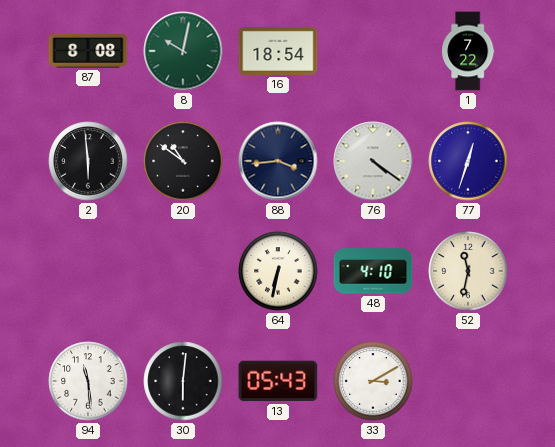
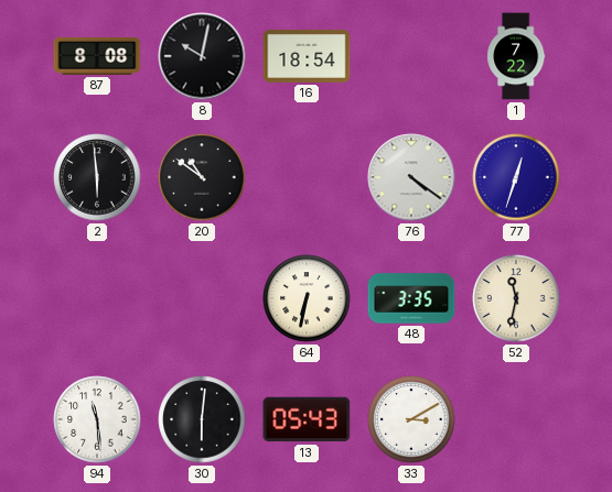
8 dial: green -> black
88: 3:44 -> none
48: 4:10 -> 3:35
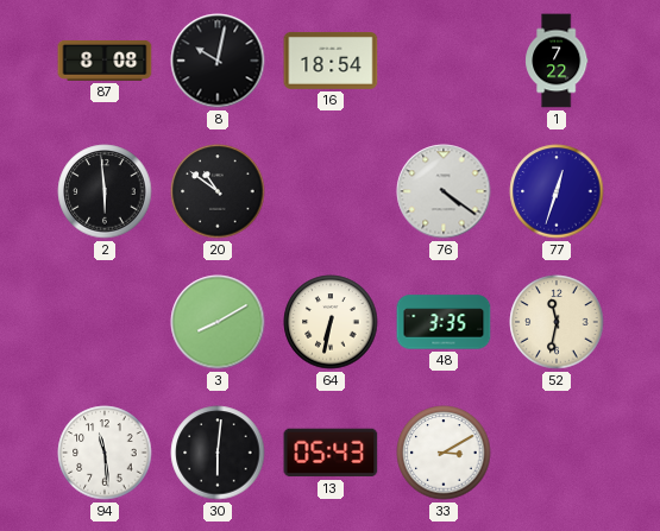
3: none -> 8:10
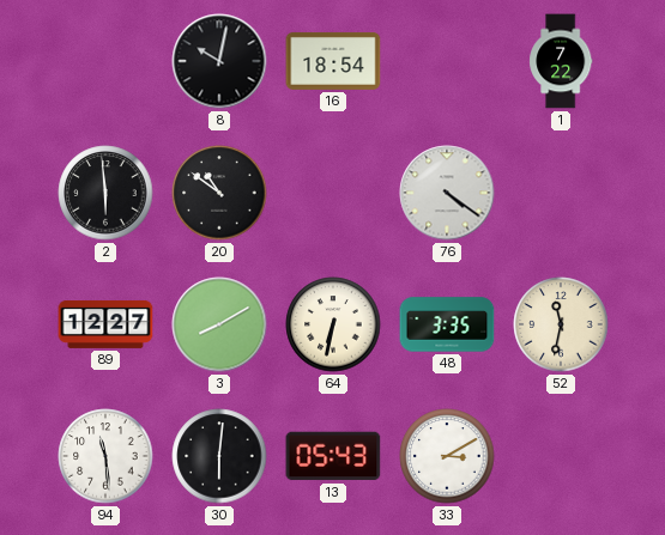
87: 8:08 -> none
77: 12:33 -> none
89: none -> 12:27
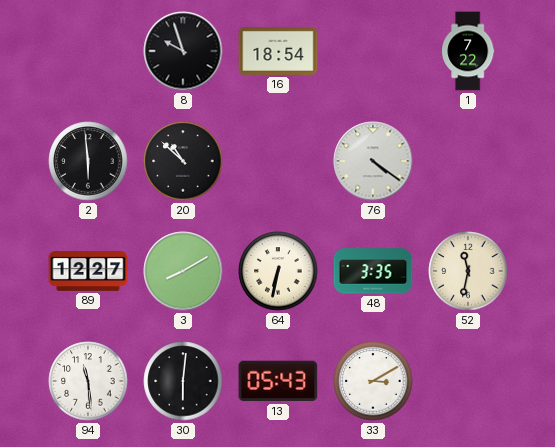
8: 10:02 -> 9:57
20: 10:51 -> 10:52
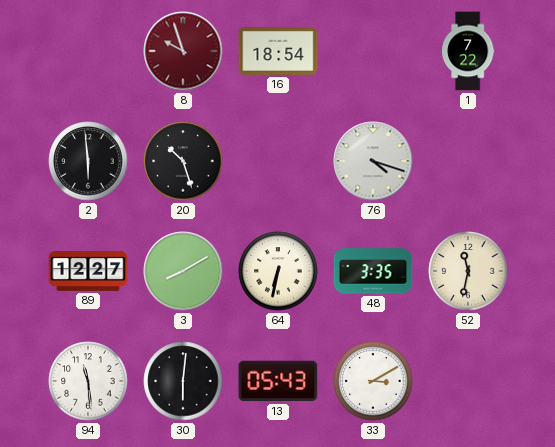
8 dial: black -> burgundy
20: 10:52 -> 10:27
76: 4:21 -> 4:18
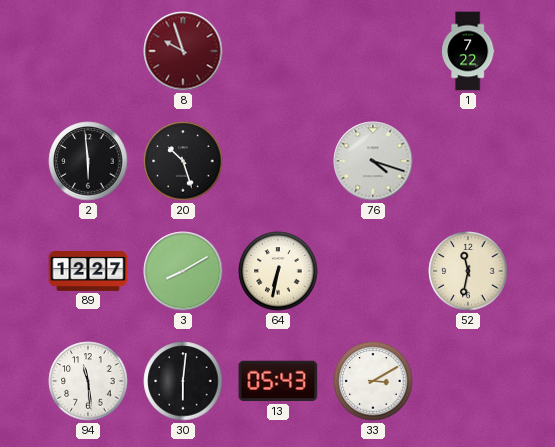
16: 18:54 -> none
48: 3:35 -> none
